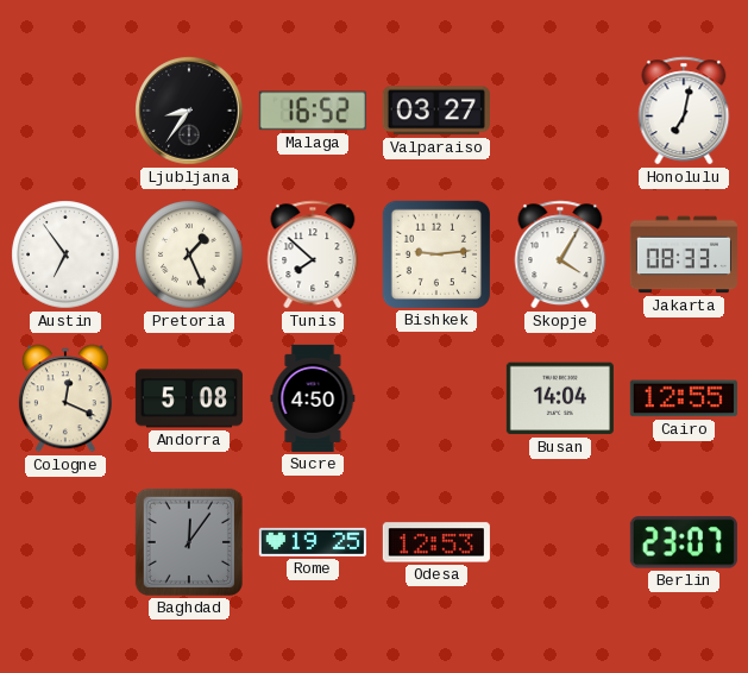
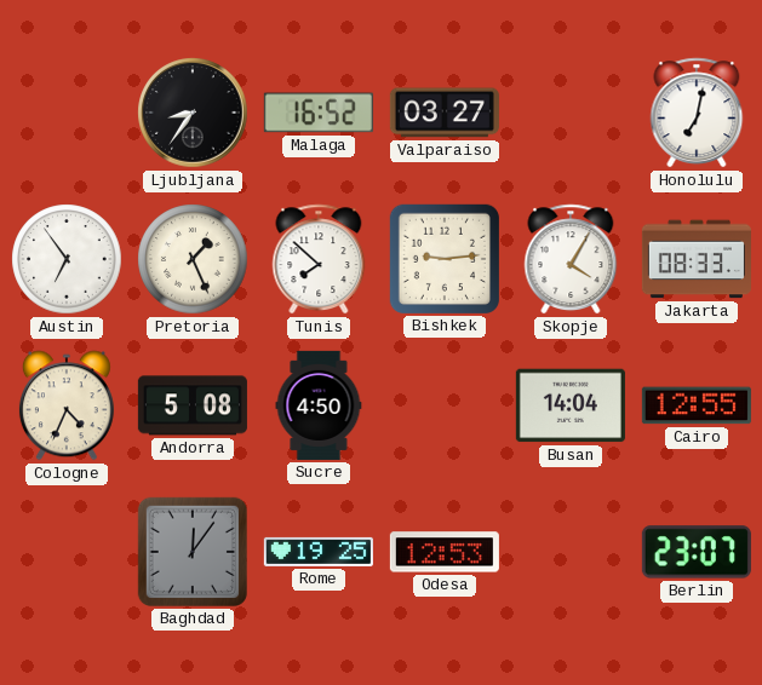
Cologne: 12:19 -> 4:34
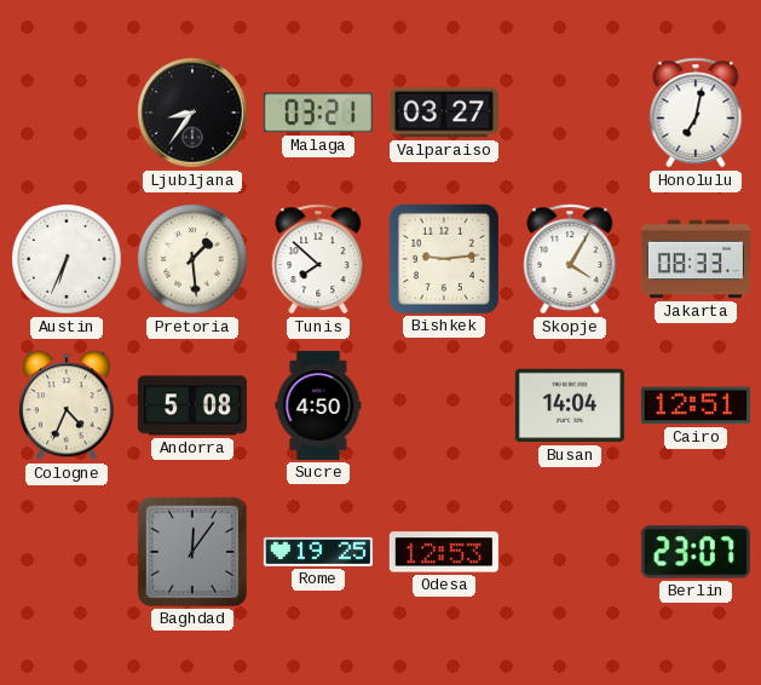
Malaga: 16:52 -> 03:21
Austin: 6:54 -> 6:34
Pretoria: 1:26 -> 1:29
Cairo: 12:55 -> 12:51
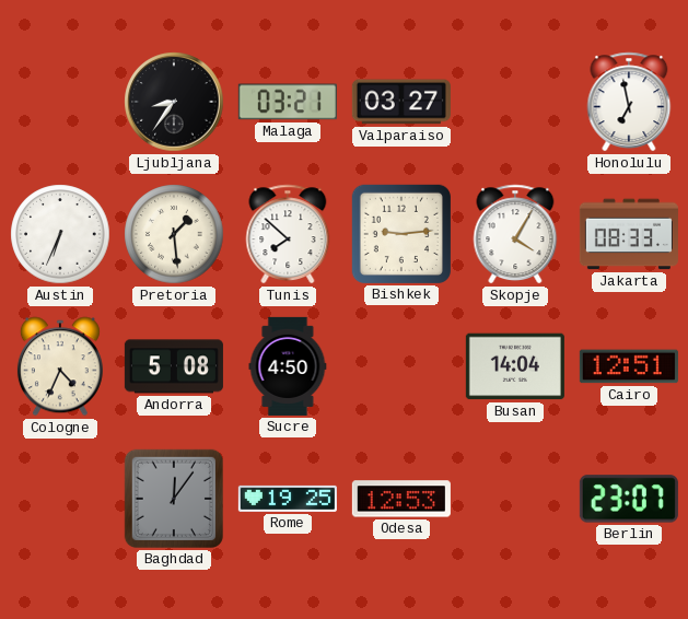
Honolulu: 7:02 -> 6:58
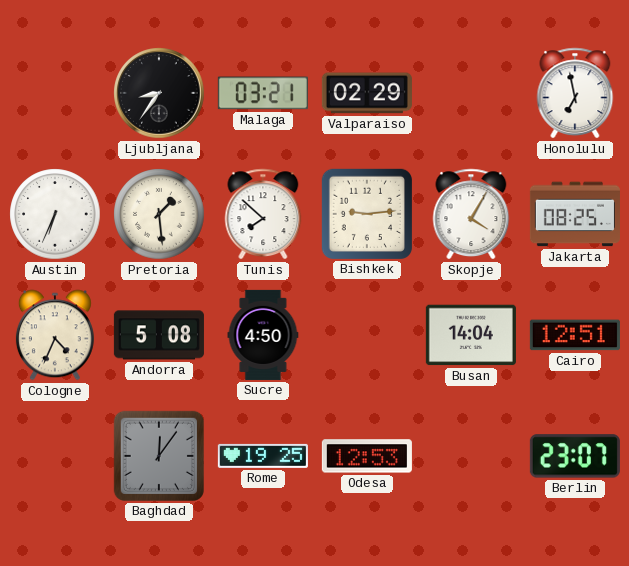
Valparaiso: 03:27 -> 02:29
Jakarta: 08:33 -> 08:25
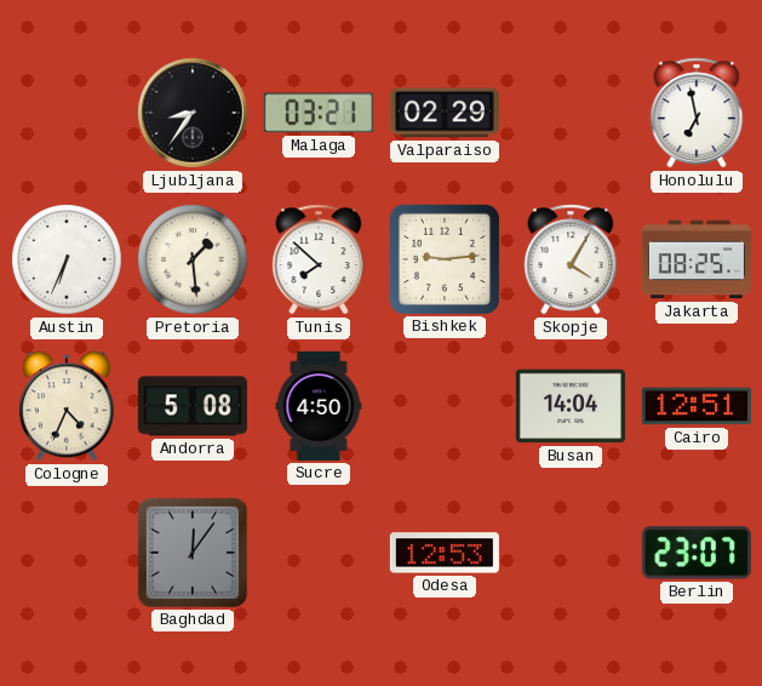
Rome: 19:25 -> none
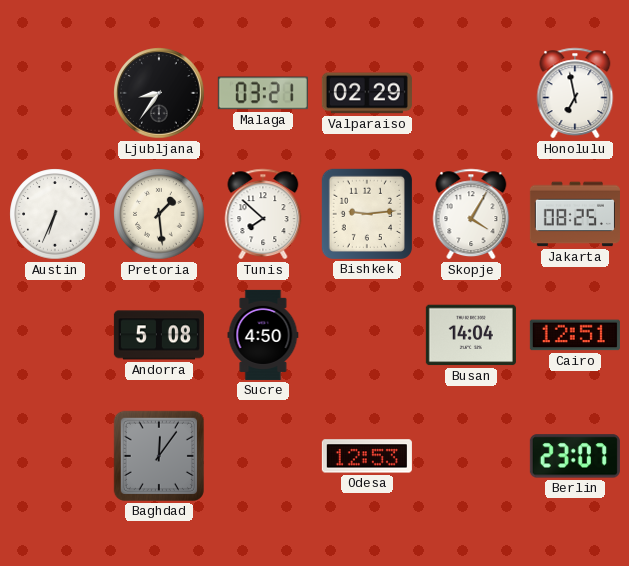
Cologne: 4:34 -> none
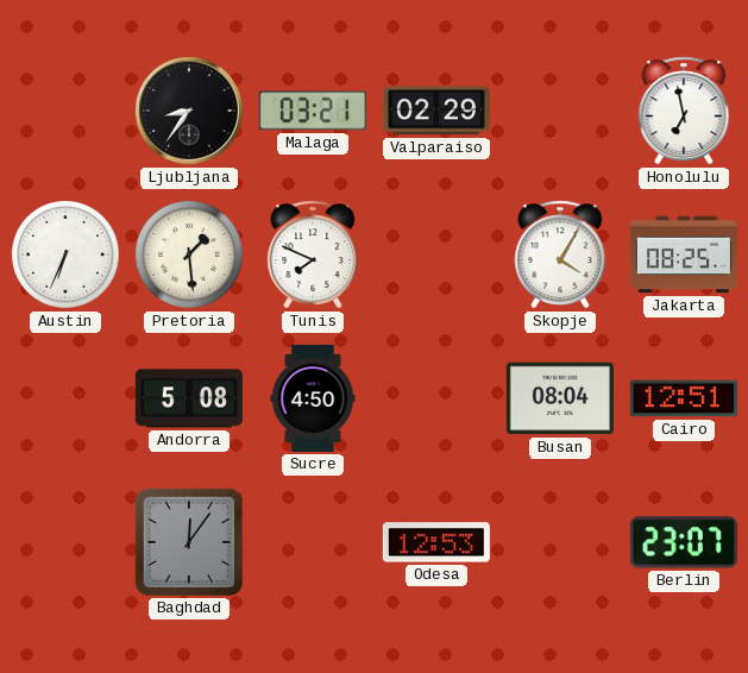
Tunis: 7:52 -> 7:49
Bishkek: 9:14 -> none
Busan: 14:04 -> 08:04
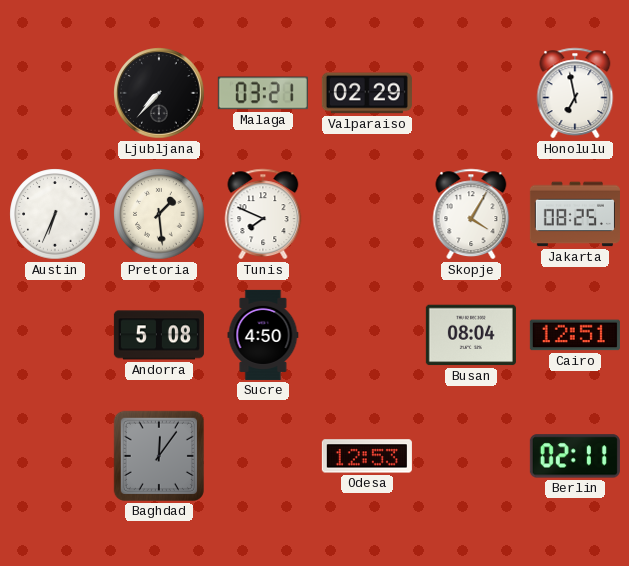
Ljubljana: 8:36 -> 7:37
Berlin: 23:07 -> 02:11
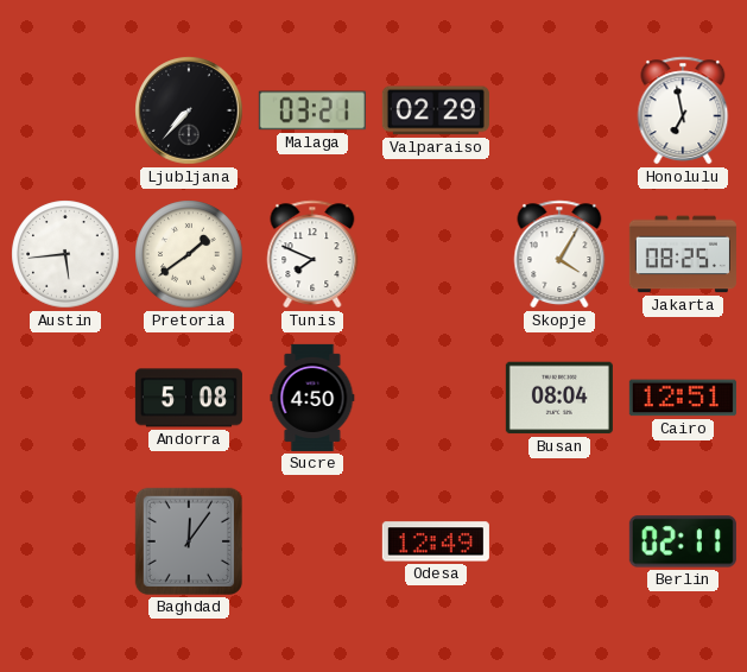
Austin: 6:34 -> 5:44
Pretoria: 1:29 -> 1:39
Odesa: 12:53 -> 12:49
